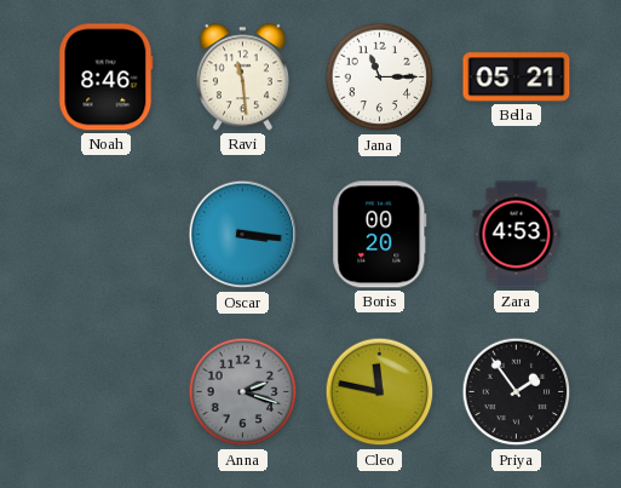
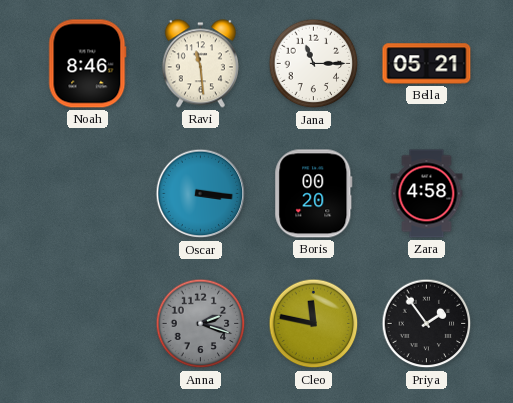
Zara: 4:53 -> 4:58
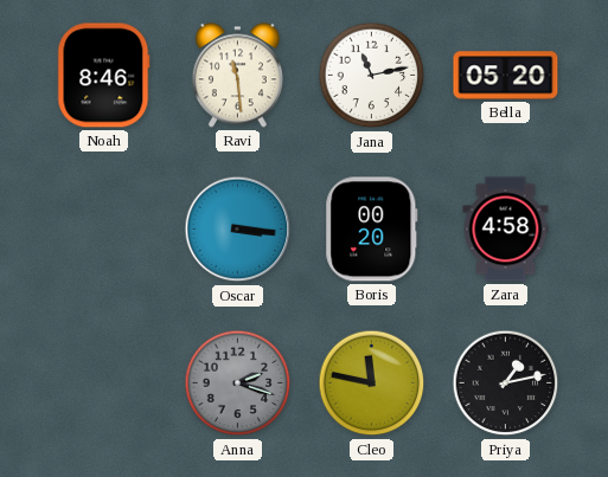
Jana: 11:15 -> 11:13
Bella: 05:21 -> 05:20
Priya: 1:54 -> 1:13
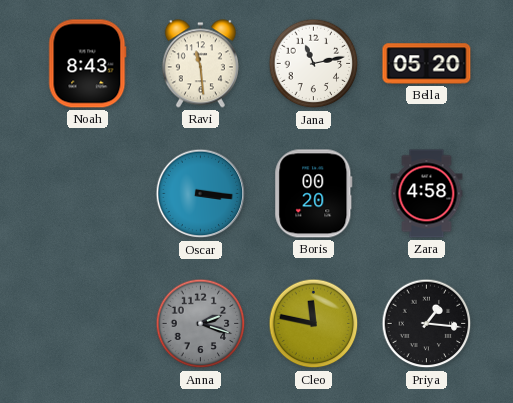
Noah: 8:46 -> 8:43
Priya: 1:13 -> 1:16
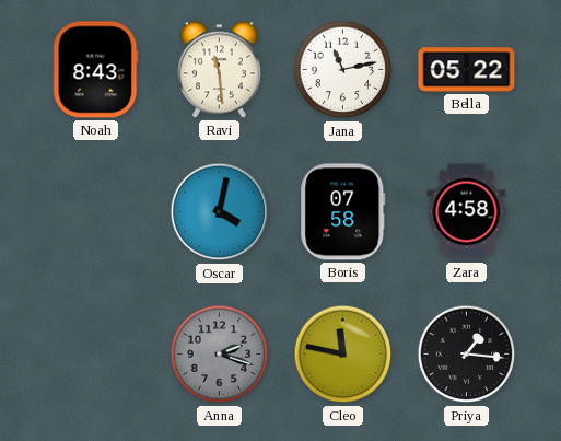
Bella: 05:20 -> 05:22
Oscar: 3:16 -> 4:02
Boris: 00:20 -> 07:58
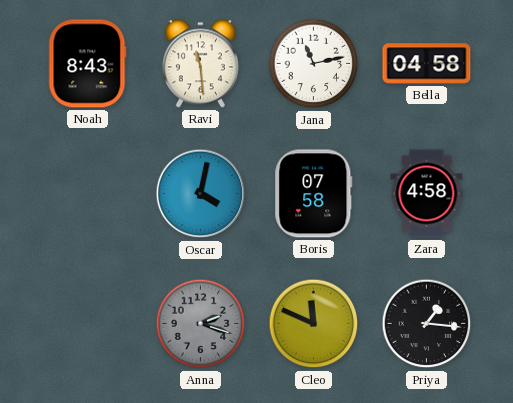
Bella: 05:22 -> 04:58
Cleo: 11:47 -> 11:49
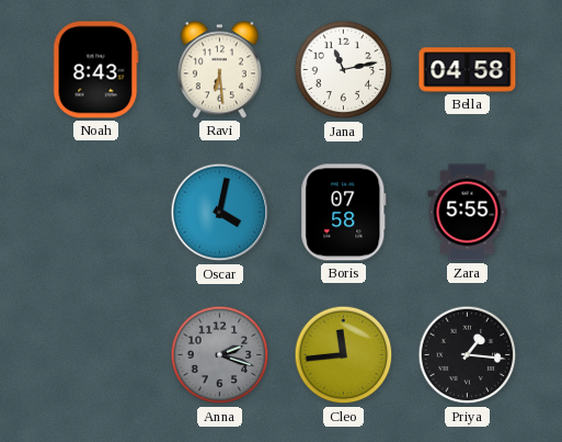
Ravi: 11:29 -> 6:29
Zara: 4:58 -> 5:55
Cleo: 11:49 -> 11:44
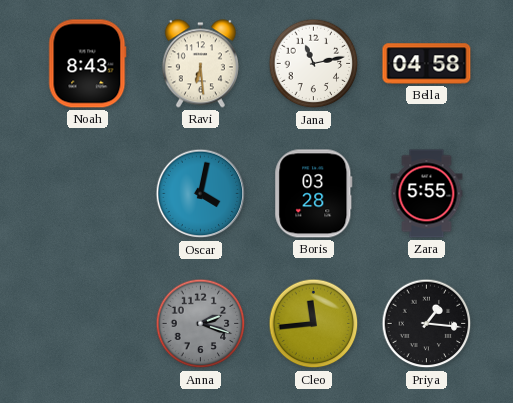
Boris: 07:58 -> 03:28
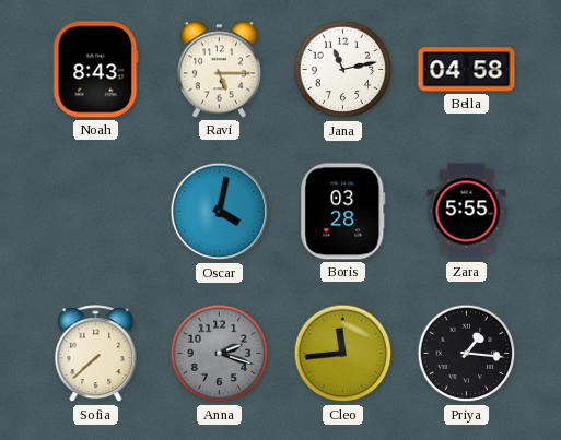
Ravi: 6:29 -> 5:15
Sofia: none -> 7:38
